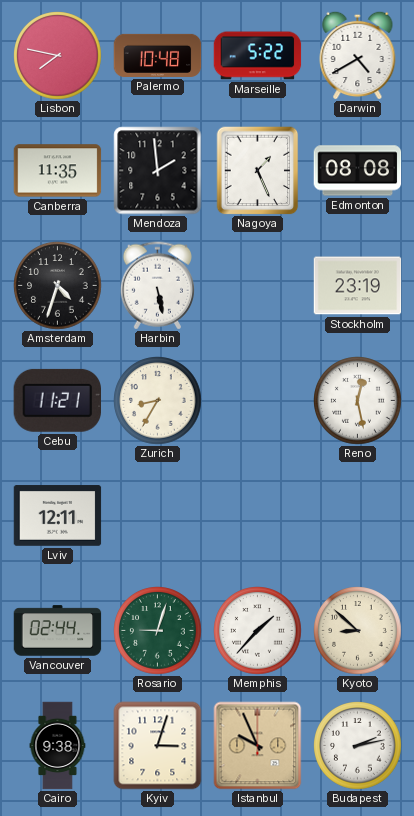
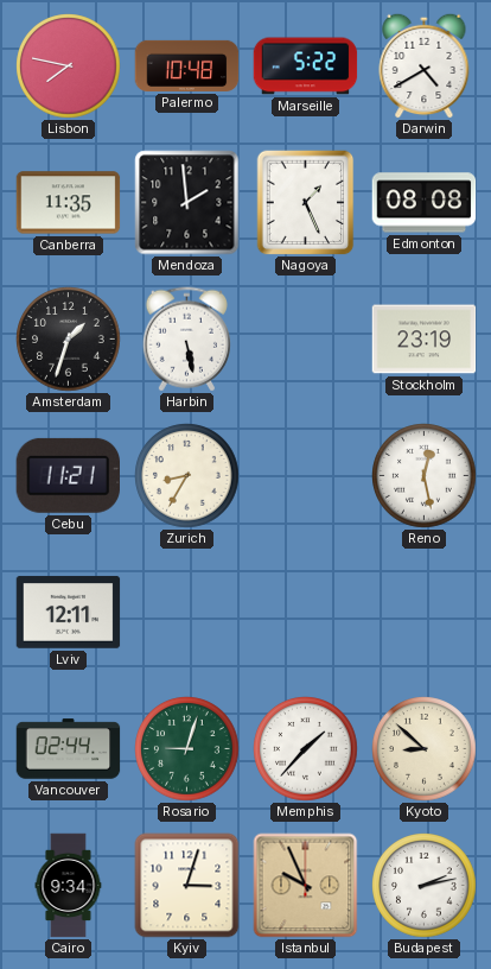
Amsterdam: 4:33 -> 1:33
Cairo: 9:38 -> 9:34
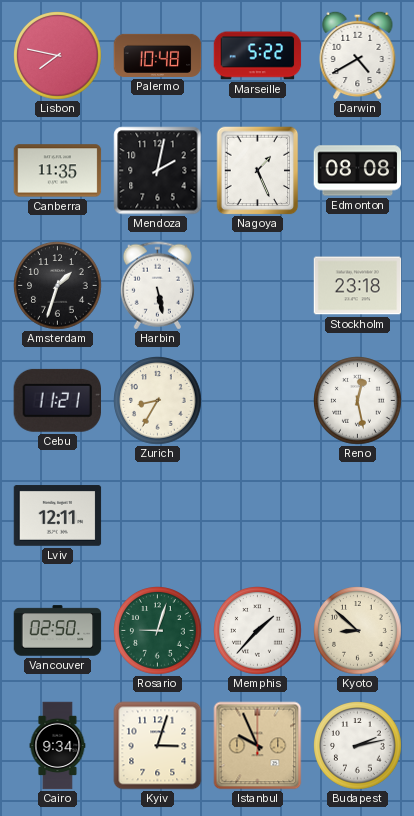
Mendoza: 1:59 -> 2:02
Stockholm: 23:19 -> 23:18
Vancouver: 02:44 -> 02:50
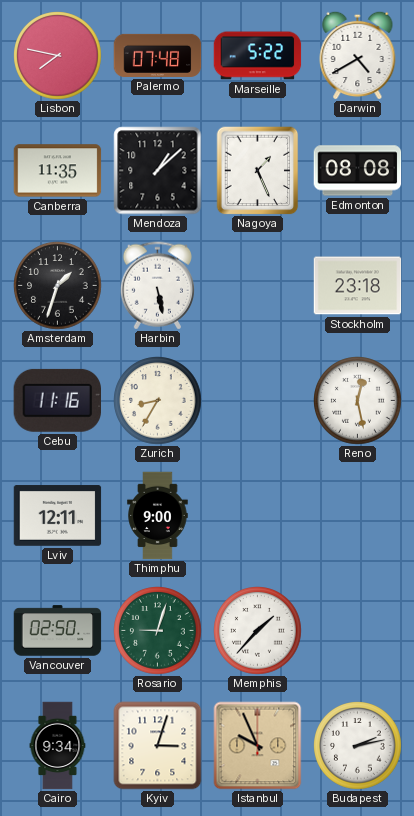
Palermo: 10:48 -> 07:48
Mendoza: 2:02 -> 1:08
Cebu: 11:21 -> 11:16
Thimphu: none -> 9:00
Kyoto: 8:52 -> none
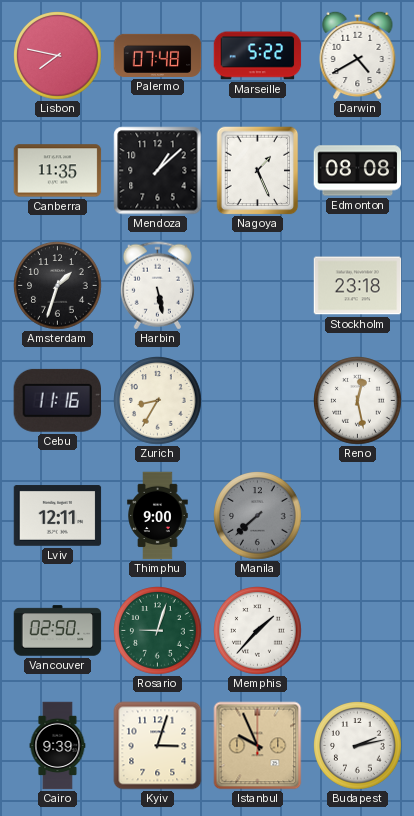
Manila: none -> 7:38
Cairo: 9:34 -> 9:39
